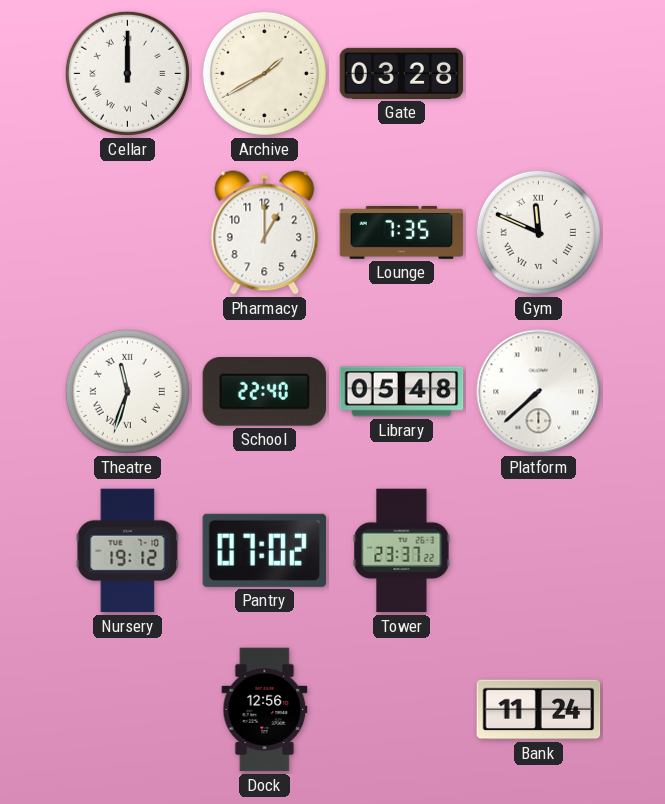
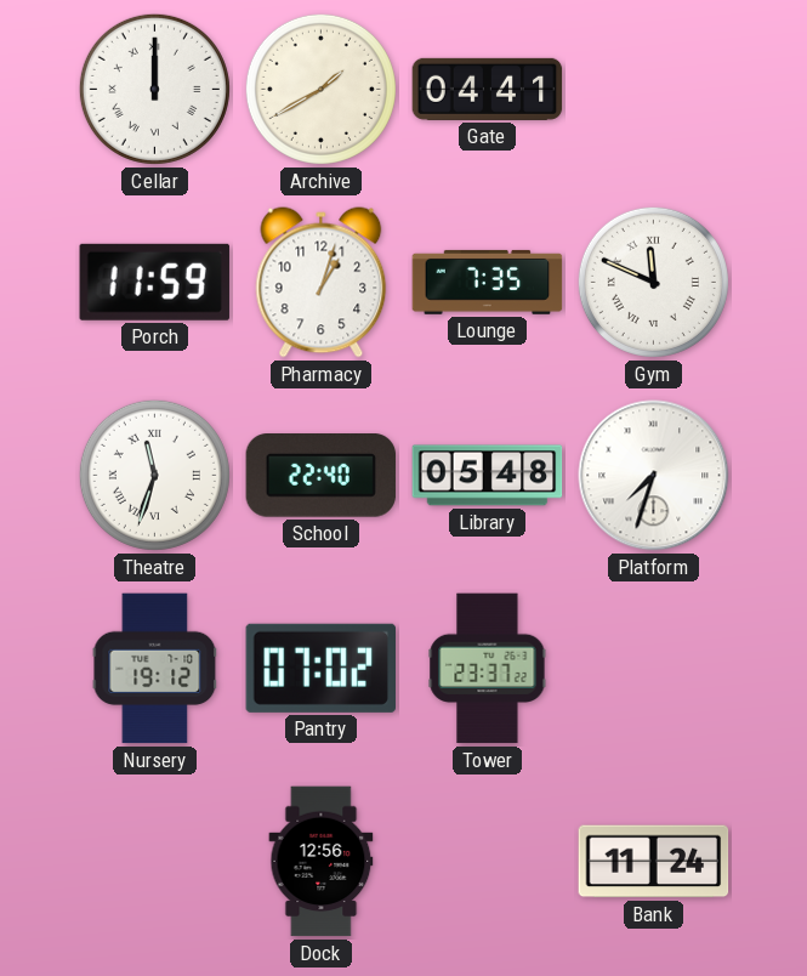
Gate: 03:28 -> 04:41
Porch: none -> 11:59
Pharmacy: 1:00 -> 1:03
Platform: 7:38 -> 7:33
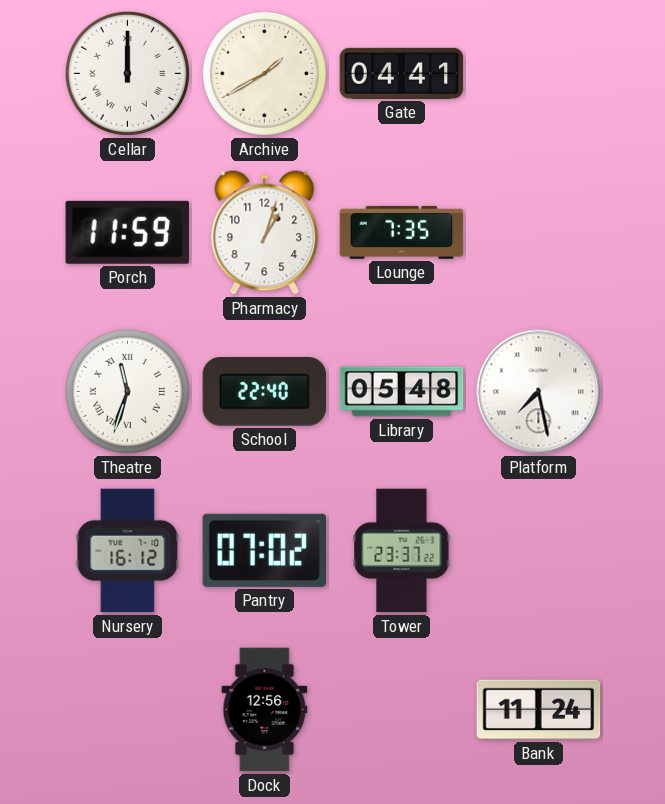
Gym: 11:49 -> none
Platform: 7:33 -> 7:28
Nursery: 19:12 -> 16:12
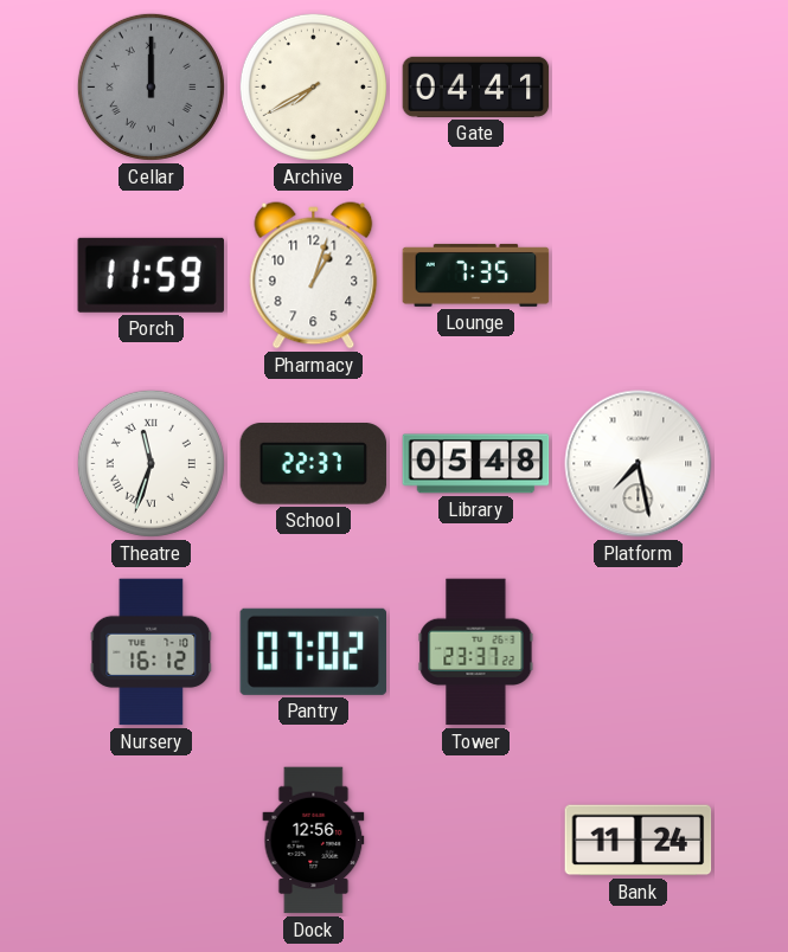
Cellar dial: white -> grey
Archive: 1:40 -> 7:40
School: 22:40 -> 22:37
